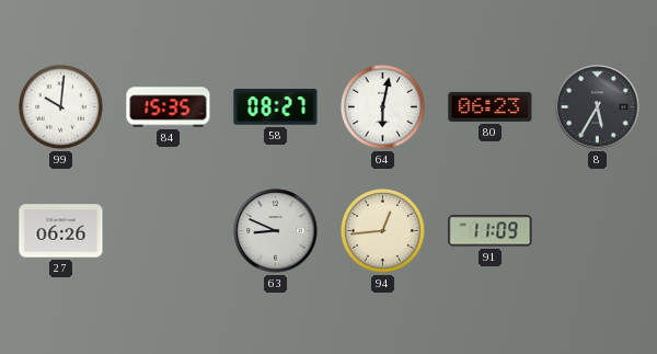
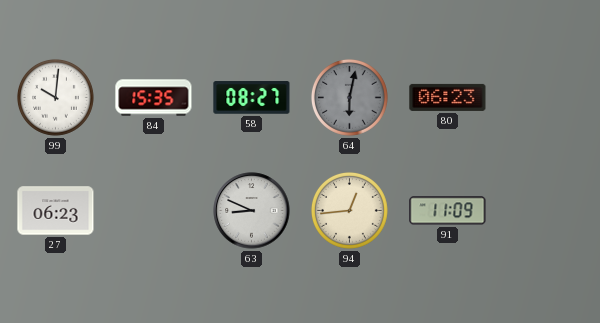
64 dial: white -> grey
8: 5:35 -> none
27: 06:26 -> 06:23
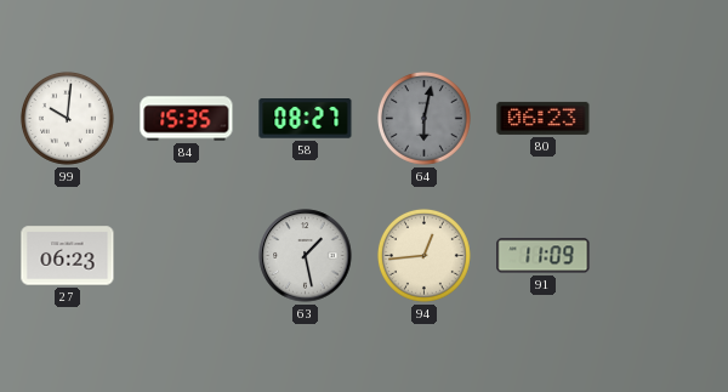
63: 8:49 -> 1:28
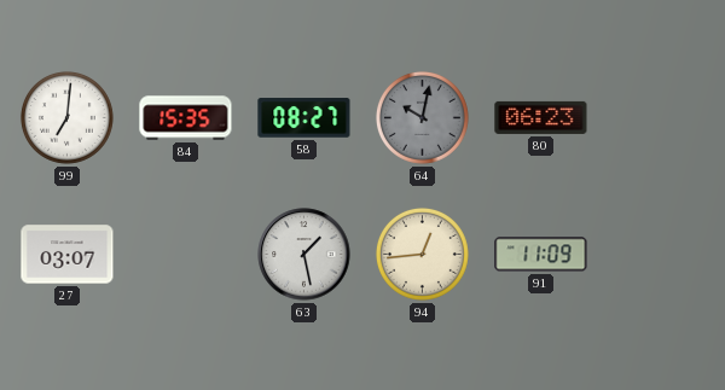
99: 10:01 -> 7:01
64: 6:02 -> 10:02
27: 06:23 -> 03:07
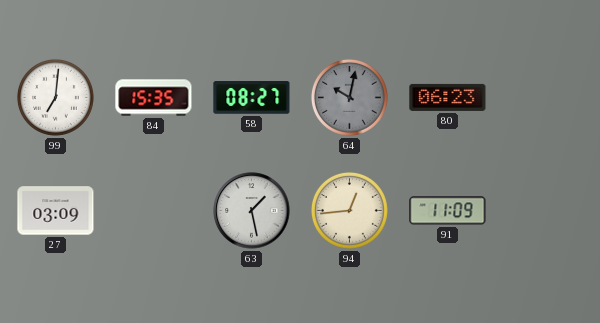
27: 03:07 -> 03:09
